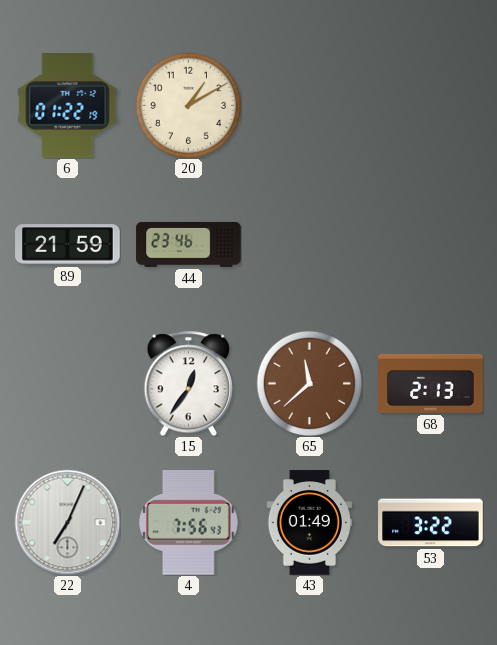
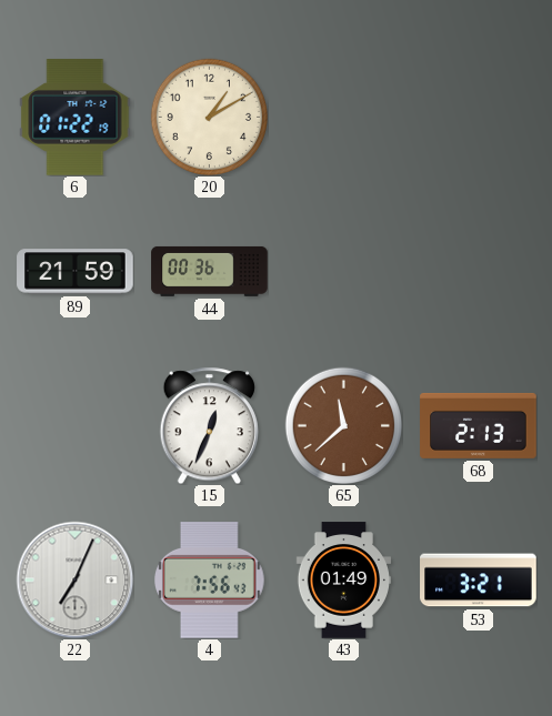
44: 23:46 -> 00:36
15: 12:36 -> 12:34
53: 3:22 -> 3:21
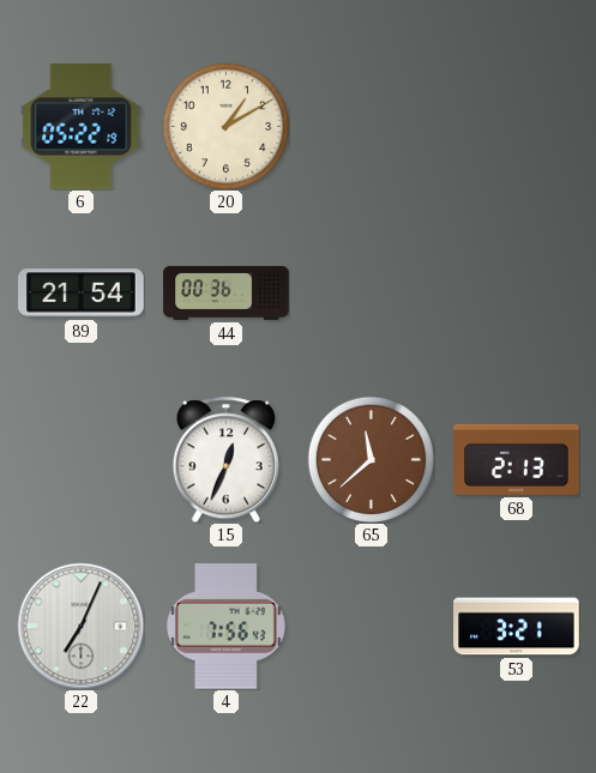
6: 01:22 -> 05:22
89: 21:59 -> 21:54
43: 01:49 -> none
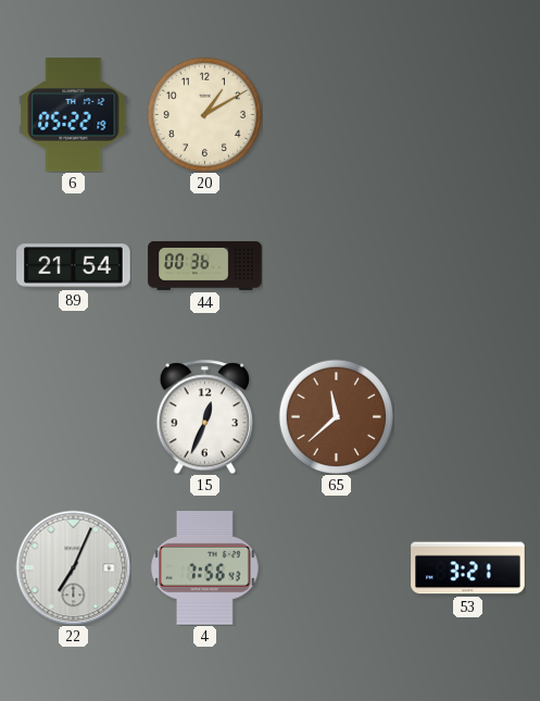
68: 2:13 -> none
